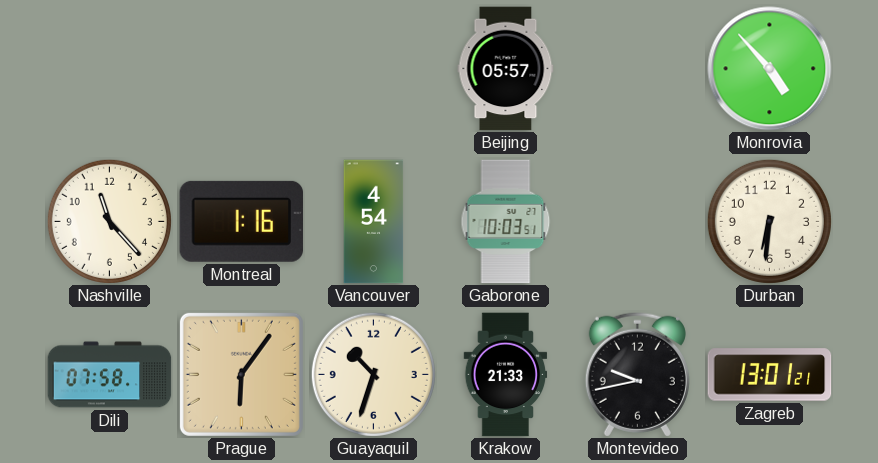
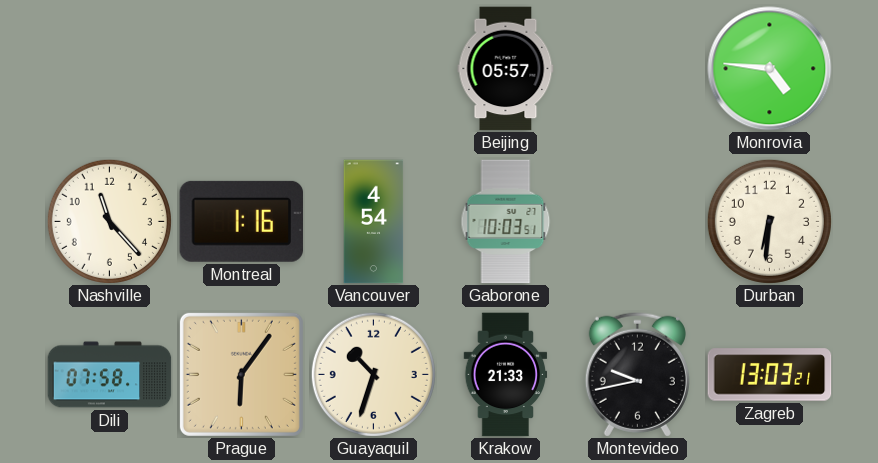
Monrovia: 4:53 -> 4:46
Zagreb: 13:01 -> 13:03
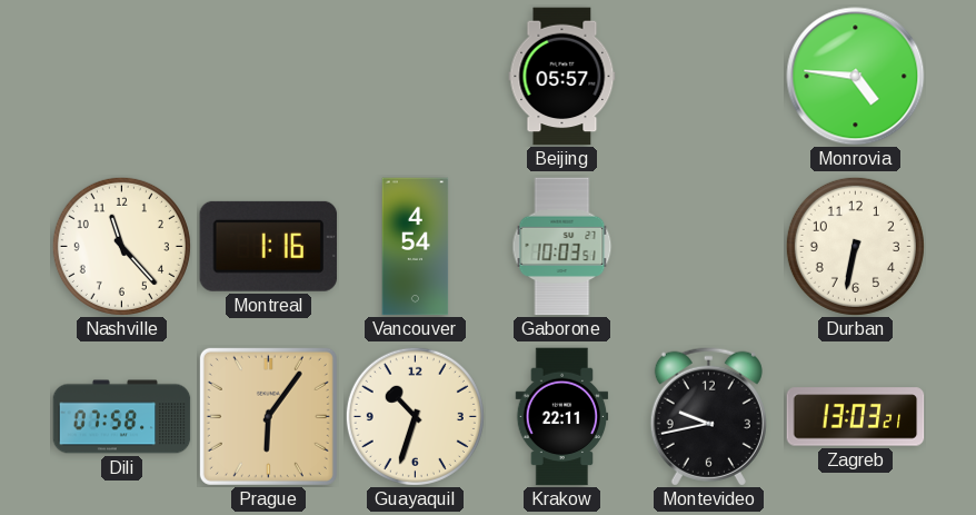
Durban: 6:31 -> 6:32
Krakow: 21:33 -> 22:11
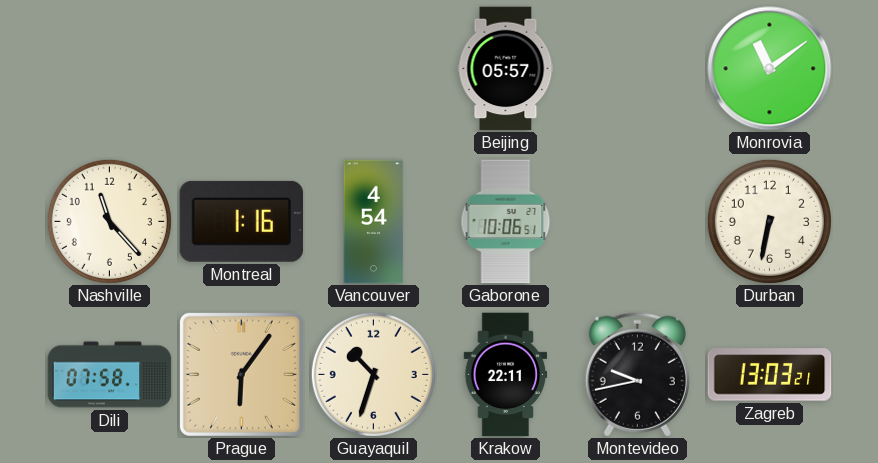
Monrovia: 4:46 -> 11:09
Gaborone: 10:03 -> 10:06
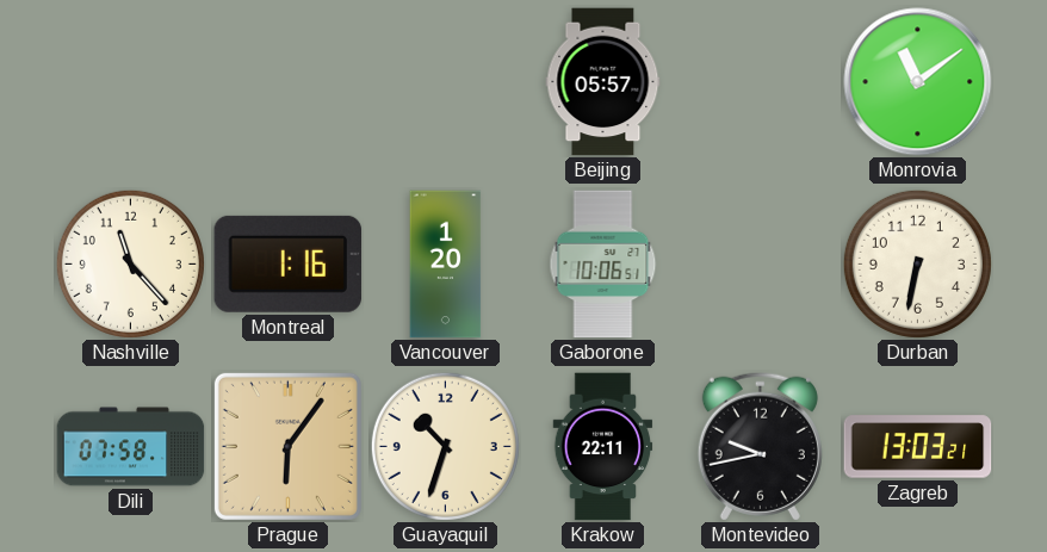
Vancouver: 4:54 -> 1:20
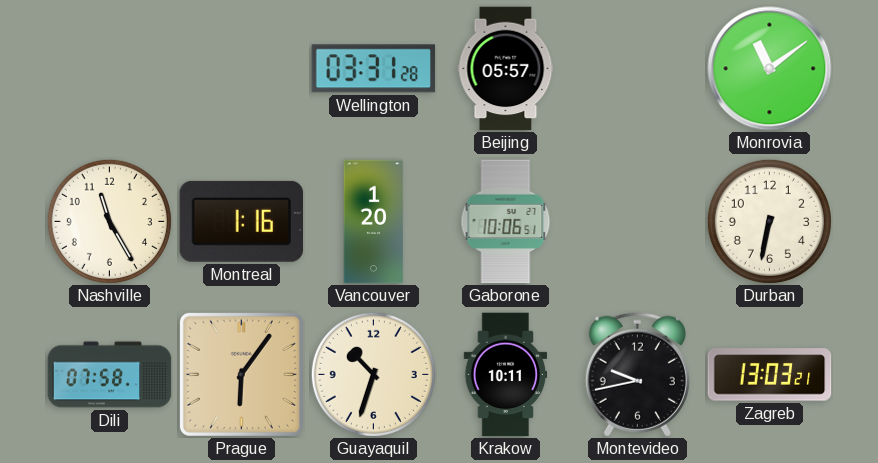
Wellington: none -> 03:31
Nashville: 11:23 -> 11:25
Krakow: 22:11 -> 10:11
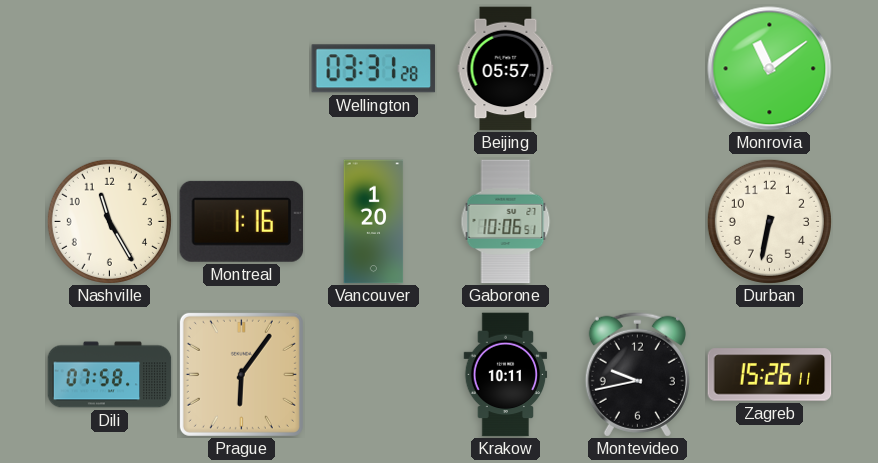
Guayaquil: 10:33 -> none
Zagreb: 13:03 -> 15:26
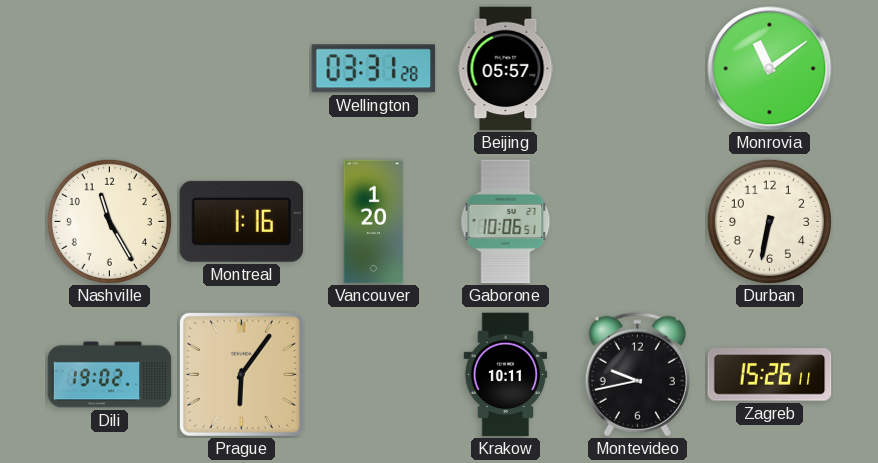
Dili: 07:58 -> 19:02
